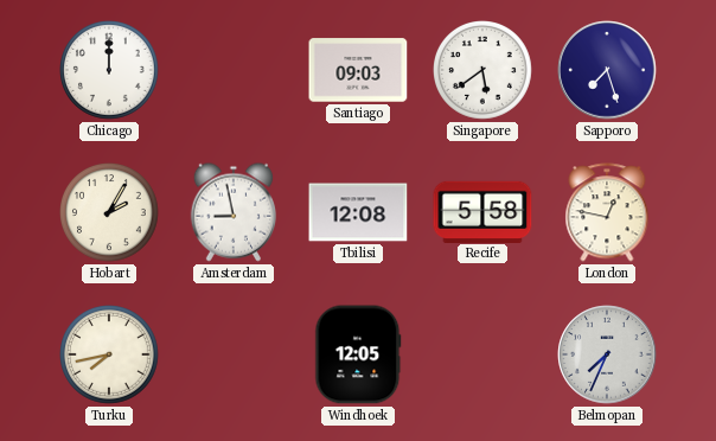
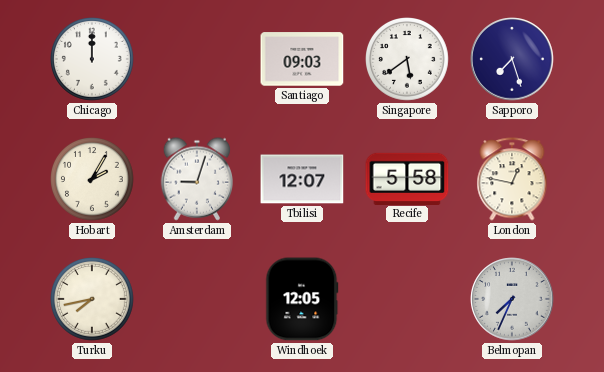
Amsterdam: 8:58 -> 9:03
Tbilisi: 12:08 -> 12:07
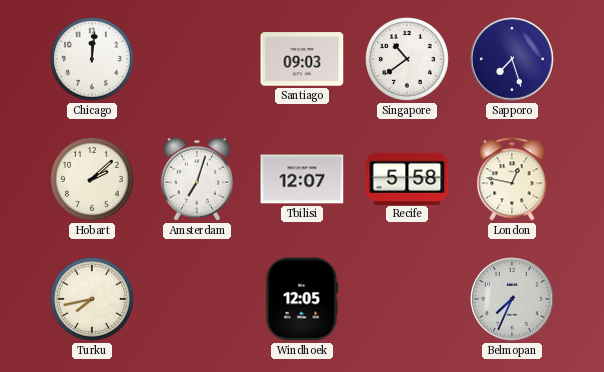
Chicago: 12:00 -> 12:01
Singapore: 5:39 -> 10:39
Hobart: 2:05 -> 2:08
Amsterdam: 9:03 -> 7:03
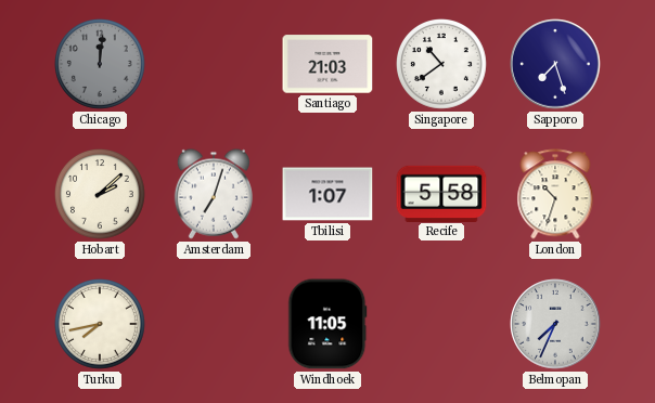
Chicago dial: white -> grey
Santiago: 09:03 -> 21:03
Tbilisi: 12:07 -> 1:07
London: 12:47 -> 10:33
Windhoek: 12:05 -> 11:05
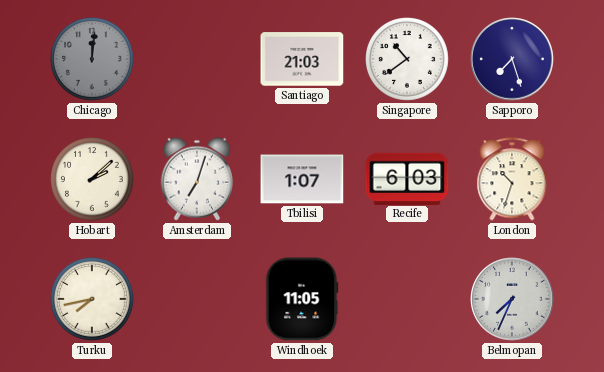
Recife: 5:58 -> 6:03
